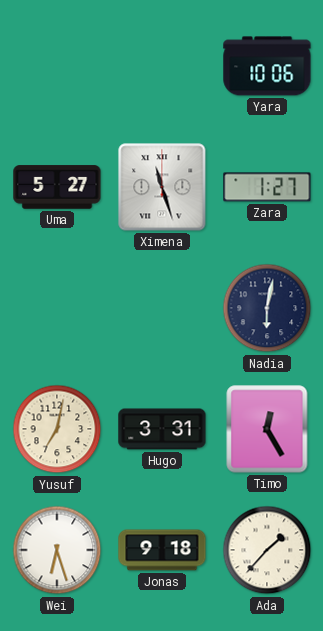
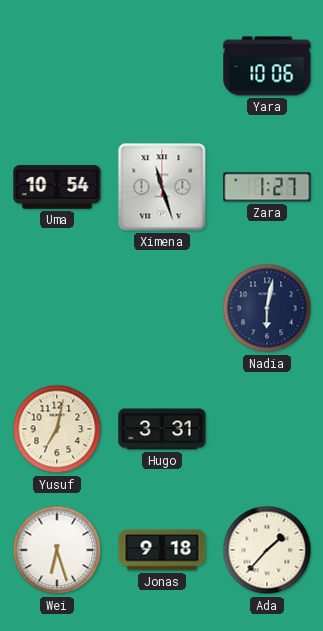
Uma: 5:27 -> 10:54
Timo: 12:25 -> none
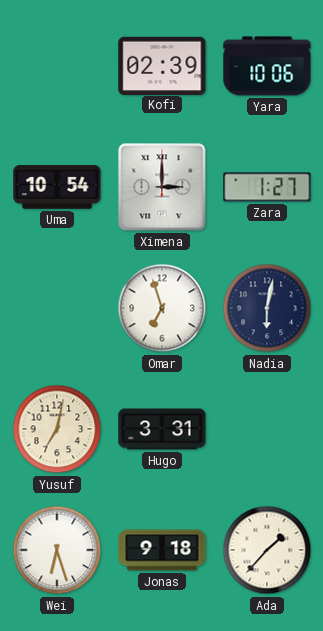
Kofi: none -> 02:39
Ximena: 11:27 -> 3:00
Omar: none -> 6:57
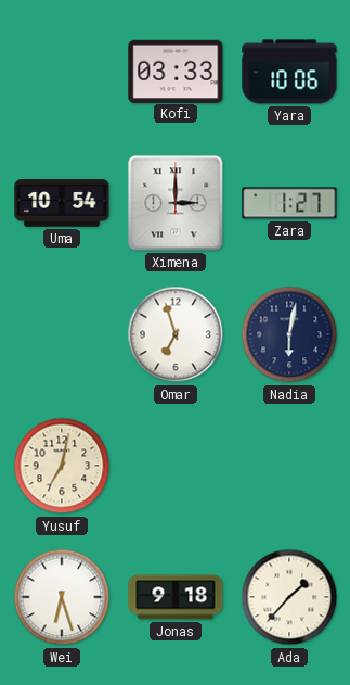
Kofi: 02:39 -> 03:33
Hugo: 3:31 -> none
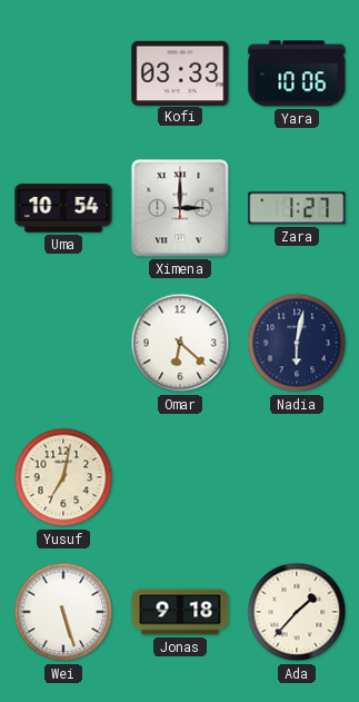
Omar: 6:57 -> 6:22
Wei: 6:27 -> 5:27
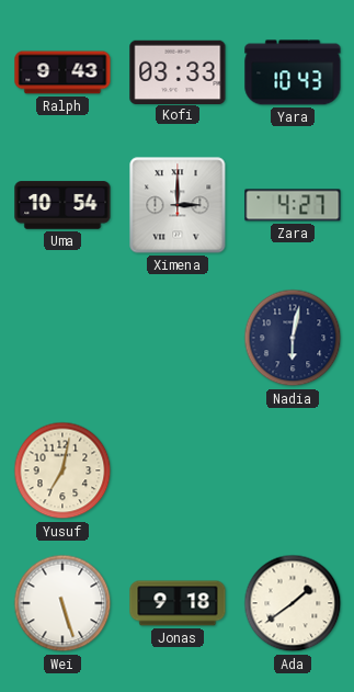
Ralph: none -> 9:43
Yara: 10:06 -> 10:43
Zara: 1:27 -> 4:27
Omar: 6:22 -> none
Ada: 1:37 -> 1:39
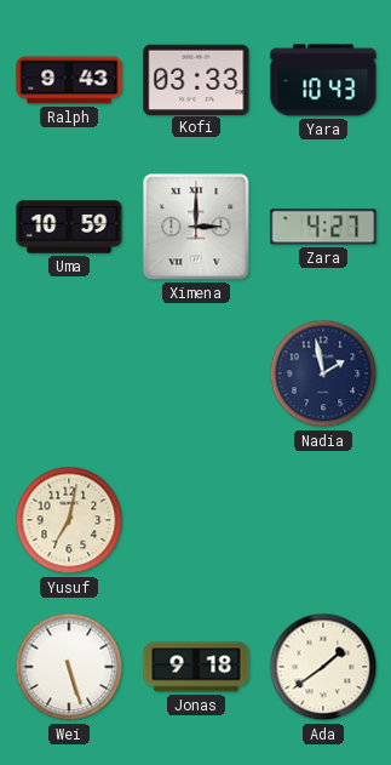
Uma: 10:54 -> 10:59
Nadia: 6:02 -> 1:58
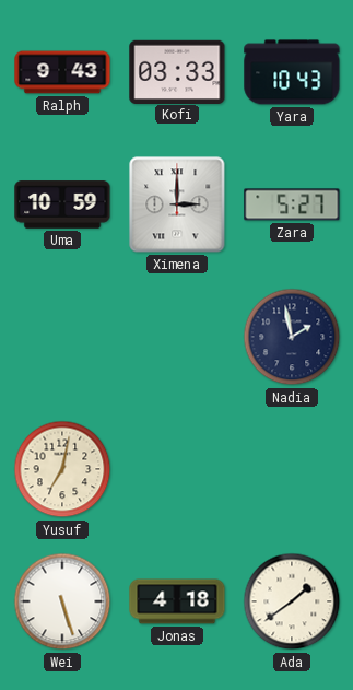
Zara: 4:27 -> 5:27
Jonas: 9:18 -> 4:18
